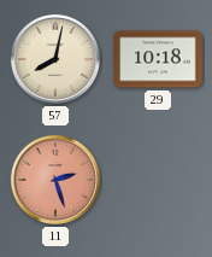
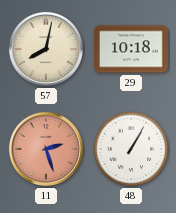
48: none -> 1:05
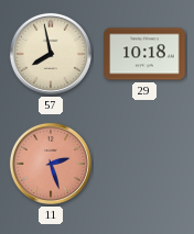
57: 8:02 -> 7:58
48: 1:05 -> none
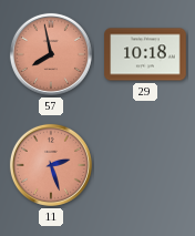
57 dial: cream -> salmon
